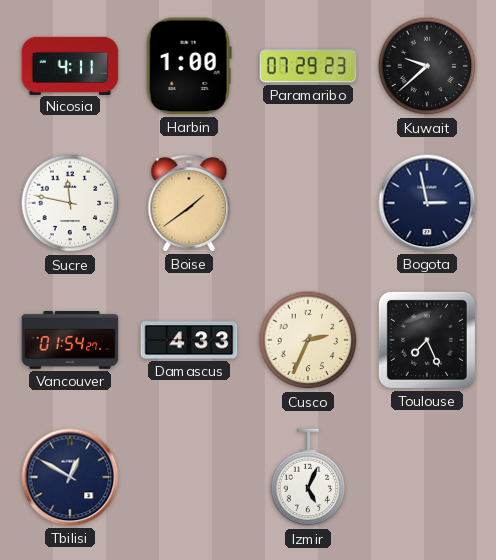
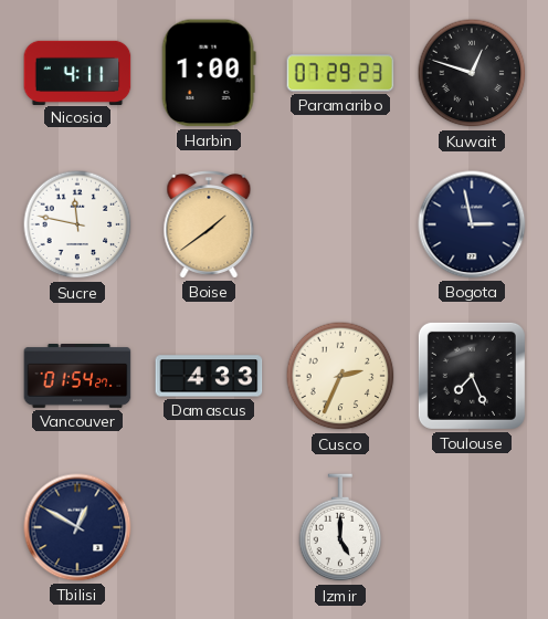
Kuwait: 9:38 -> 12:48
Izmir: 5:04 -> 5:00
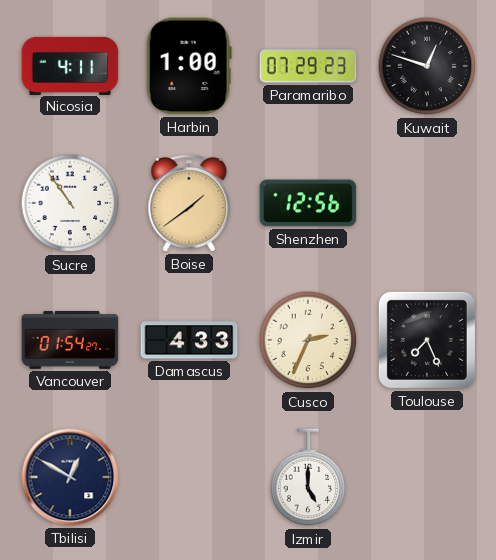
Sucre: 11:47 -> 10:54
Shenzhen: none -> 12:56
Bogota: 2:58 -> none
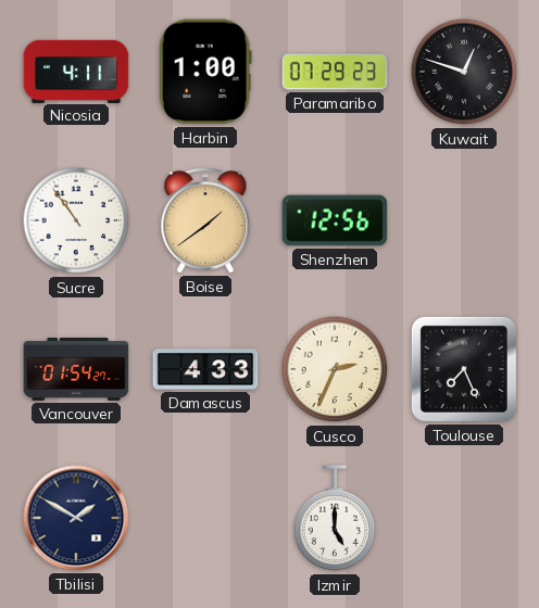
Tbilisi: 12:50 -> 1:50
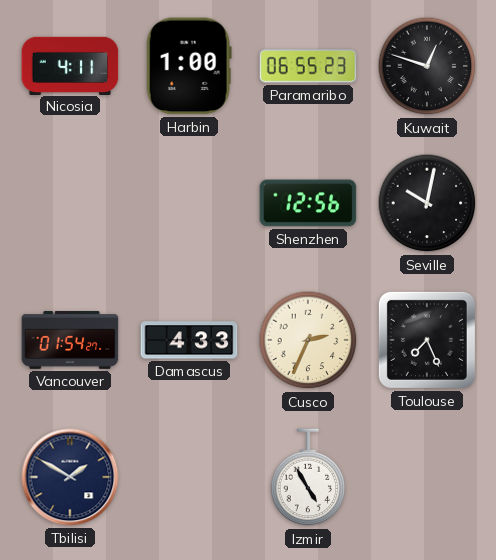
Paramaribo: 07:29 -> 06:55
Sucre: 10:54 -> none
Boise: 1:39 -> none
Seville: none -> 10:02
Izmir: 5:00 -> 4:55
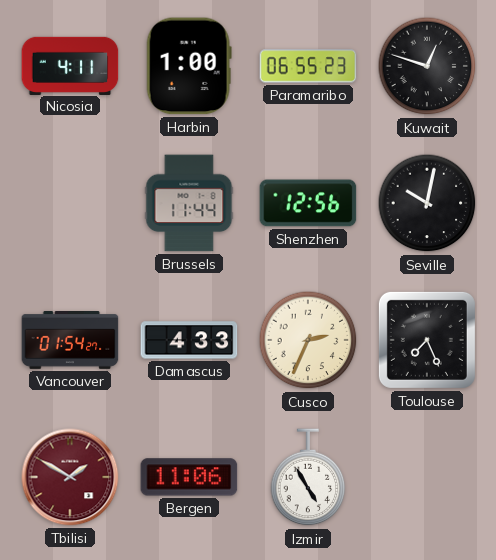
Brussels: none -> 11:44
Tbilisi dial: navy -> burgundy
Bergen: none -> 11:06
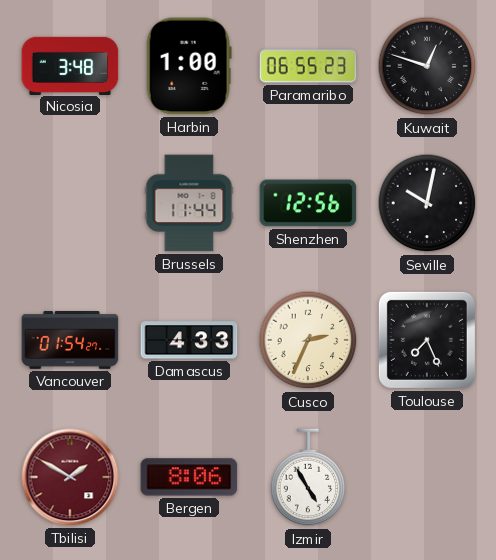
Nicosia: 4:11 -> 3:48
Bergen: 11:06 -> 8:06
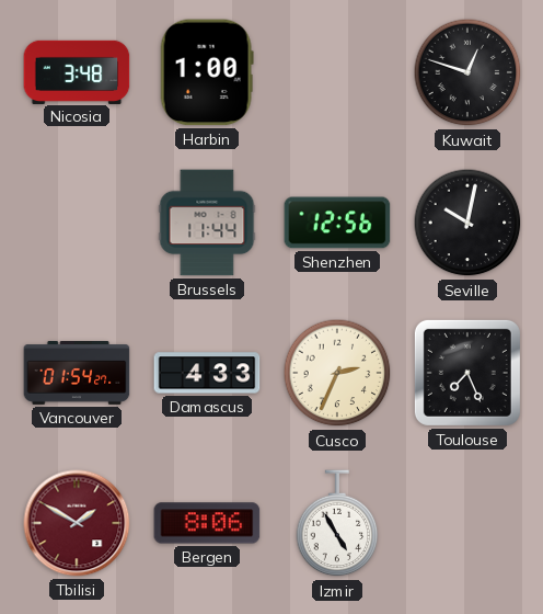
Paramaribo: 06:55 -> none
